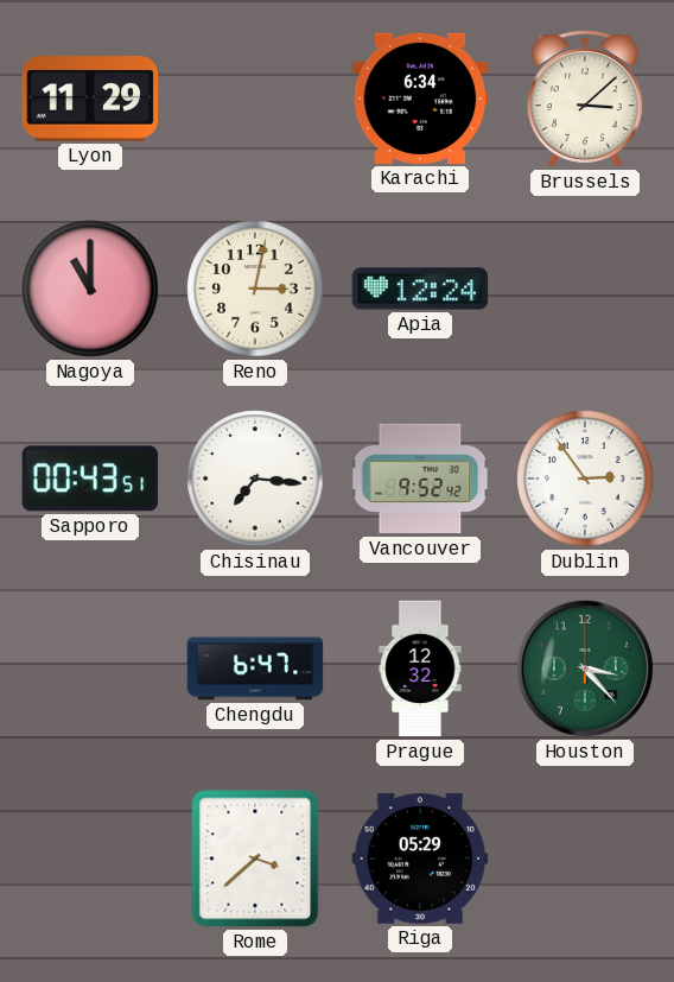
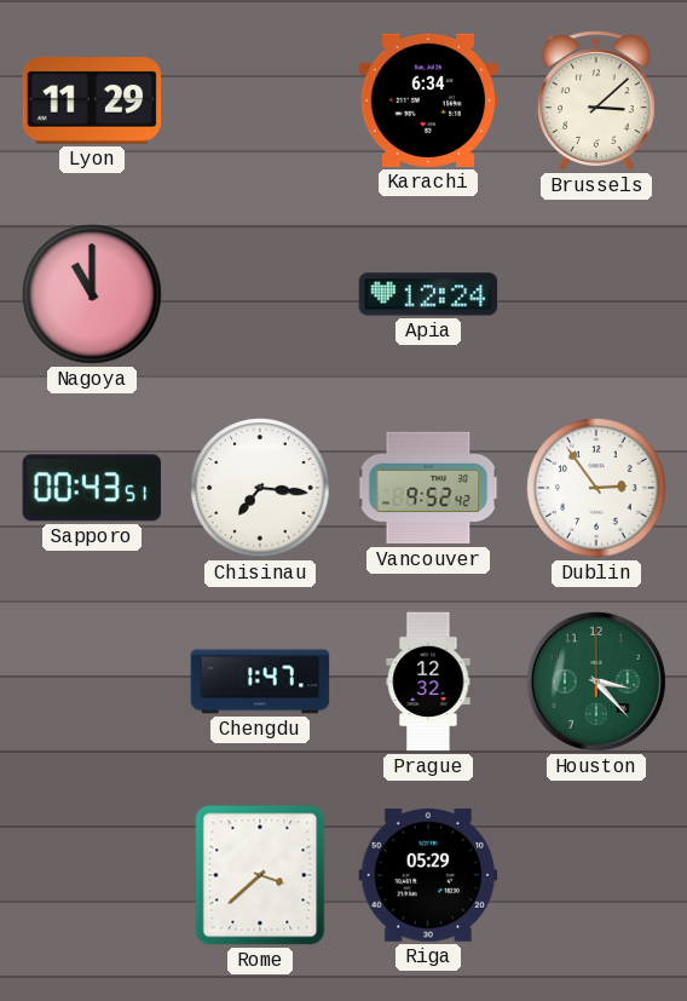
Reno: 3:02 -> none
Chengdu: 6:47 -> 1:47
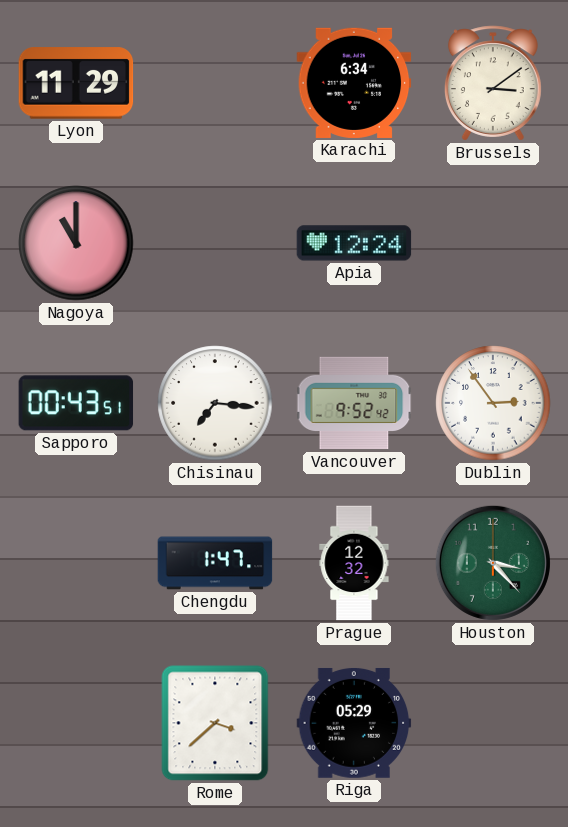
Brussels: 3:08 -> 3:09
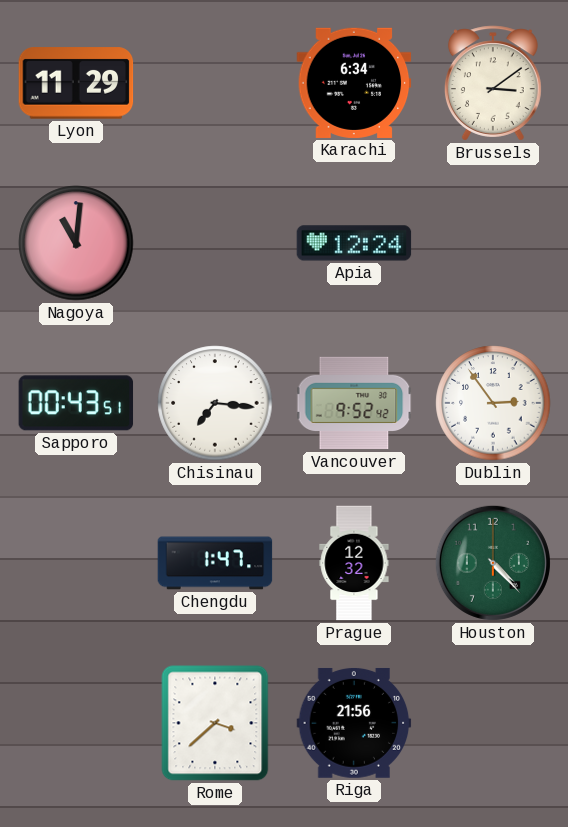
Nagoya: 11:00 -> 11:01
Houston: 3:23 -> 4:23
Riga: 05:29 -> 21:56
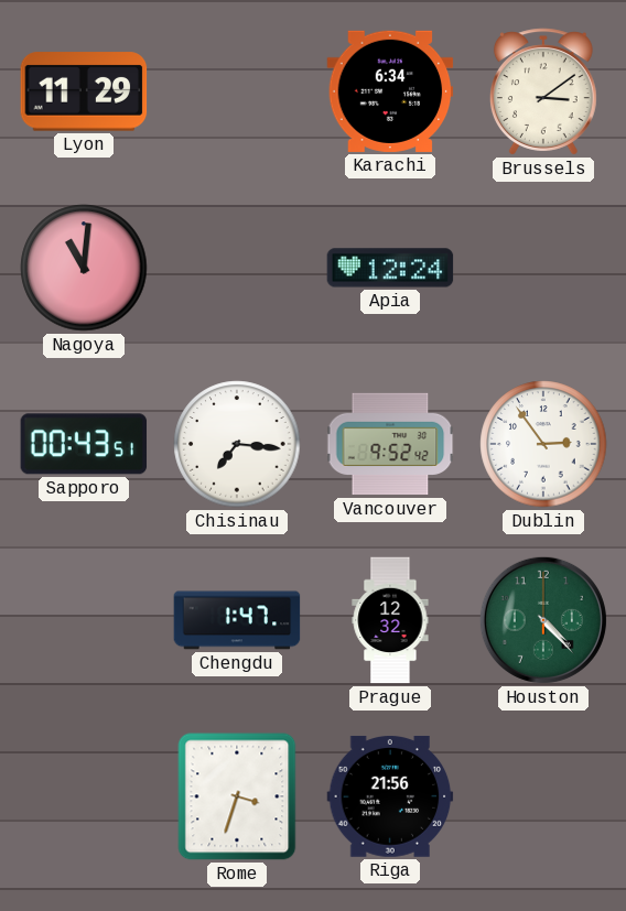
Rome: 3:38 -> 3:33
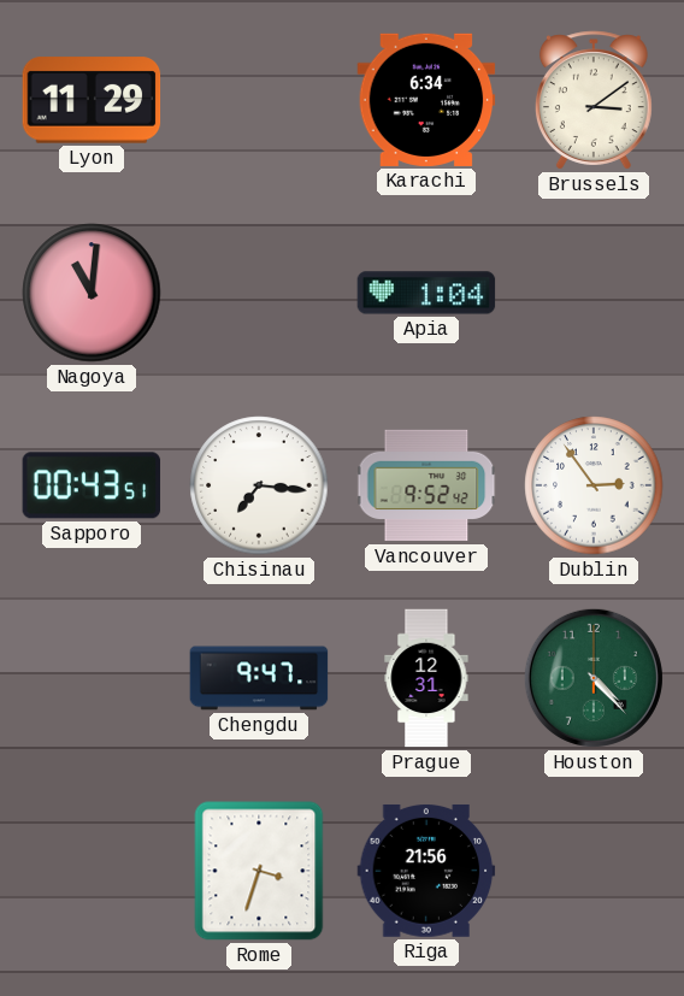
Apia: 12:24 -> 1:04
Chengdu: 1:47 -> 9:47
Prague: 12:32 -> 12:31
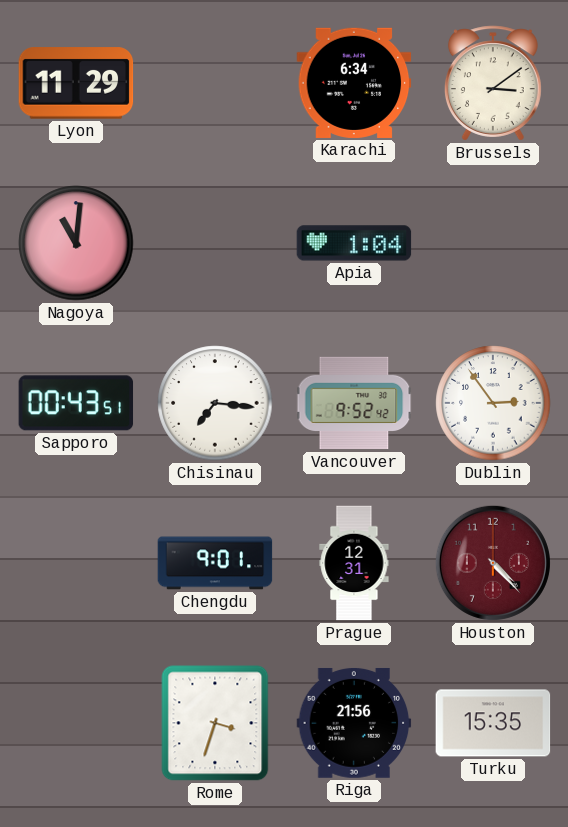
Chengdu: 9:47 -> 9:01
Houston dial: green -> burgundy
Turku: none -> 15:35
